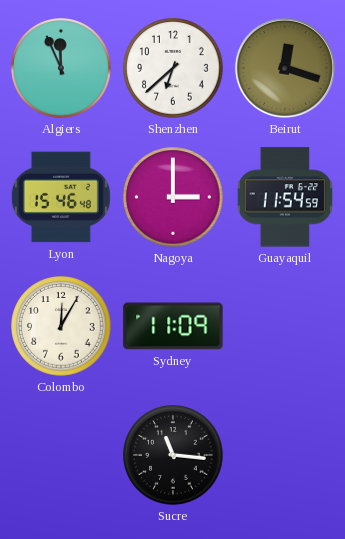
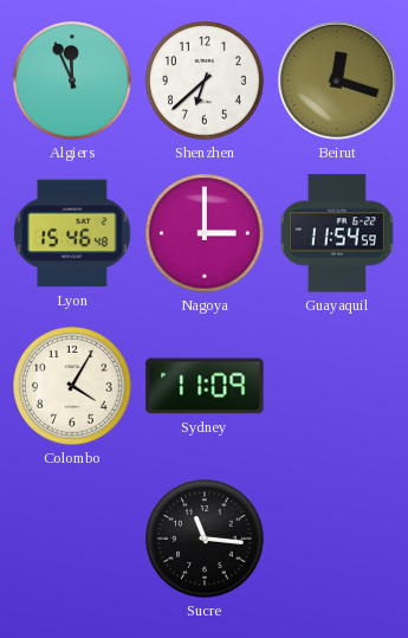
Colombo: 12:05 -> 4:05
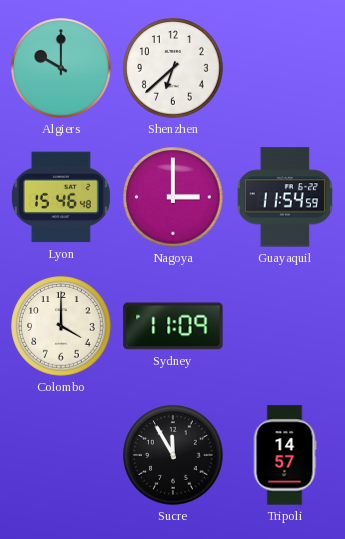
Algiers: 11:56 -> 10:00
Beirut: 12:18 -> none
Colombo: 4:05 -> 4:00
Sucre: 11:16 -> 11:55
Tripoli: none -> 14:57
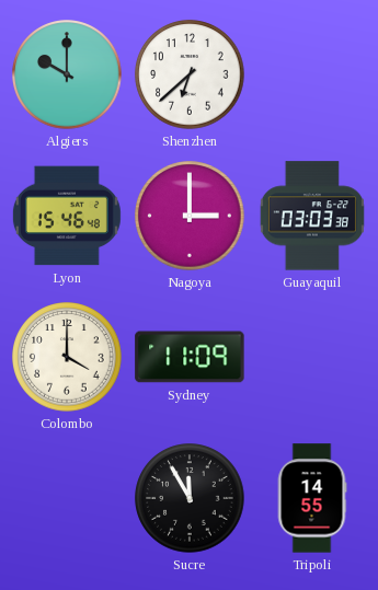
Guayaquil: 11:54 -> 03:03
Tripoli: 14:57 -> 14:55
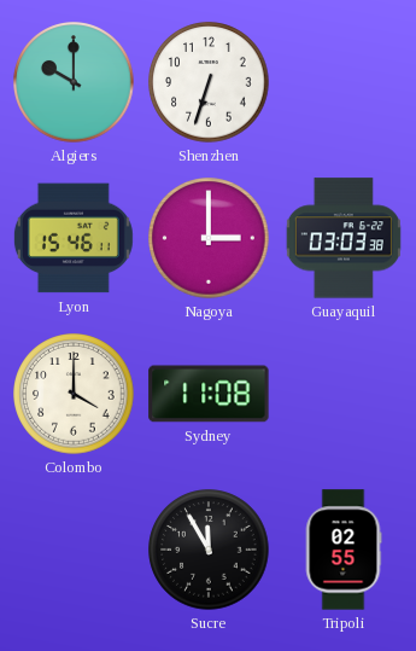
Shenzhen: 6:38 -> 6:33
Lyon: 15:46:48 -> 15:46:11
Sydney: 11:09 -> 11:08
Tripoli: 14:55 -> 02:55
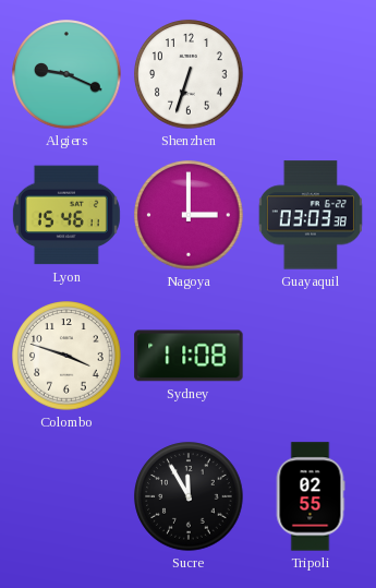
Algiers: 10:00 -> 9:19
Colombo: 4:00 -> 3:48
